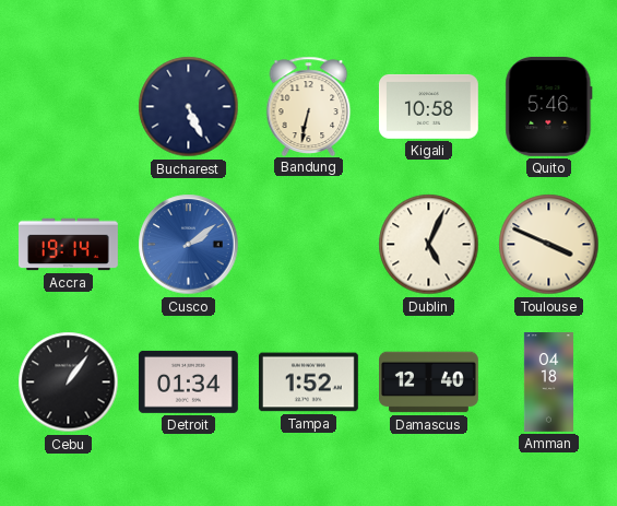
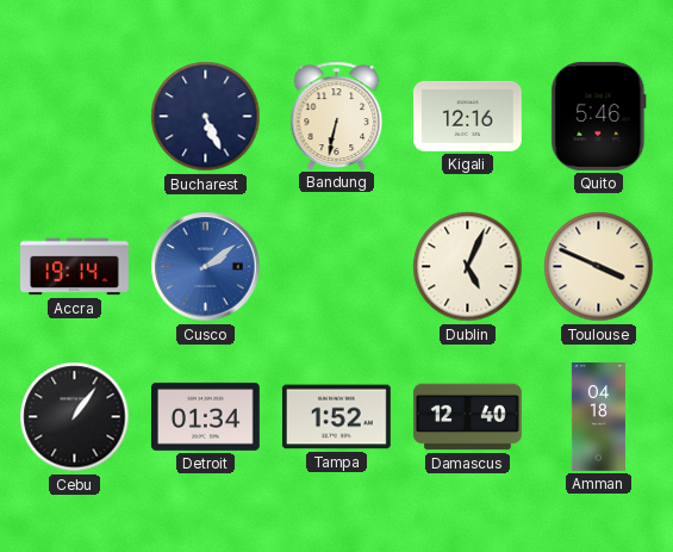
Kigali: 10:58 -> 12:16
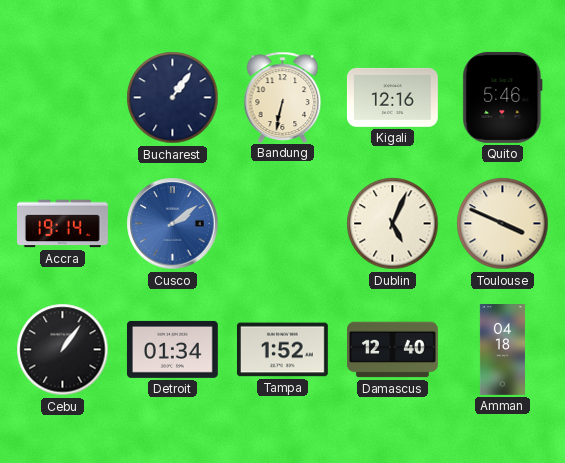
Bucharest: 5:26 -> 1:06
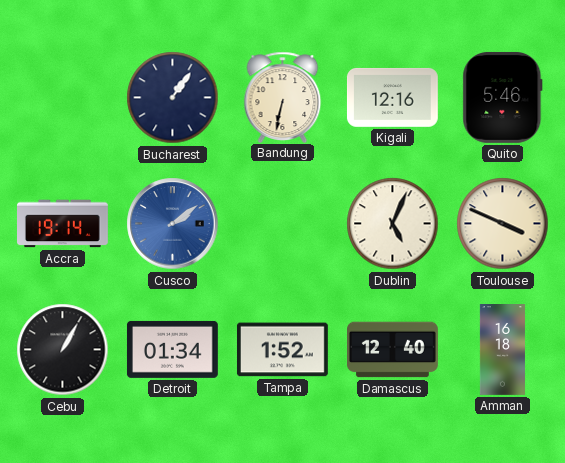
Cebu: 1:06 -> 1:05
Amman: 04:18 -> 16:18
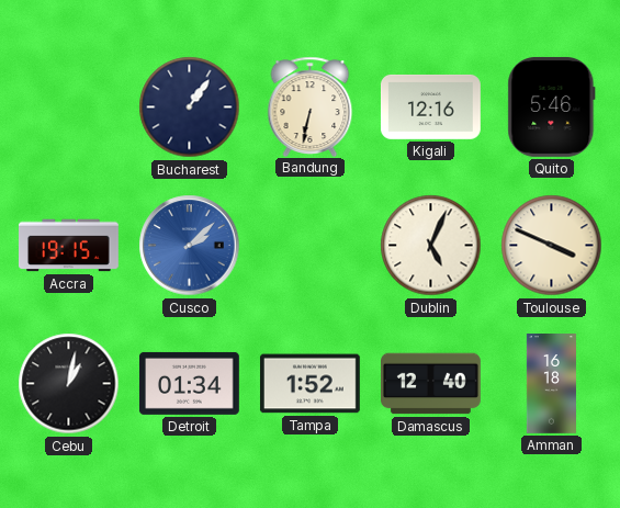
Accra: 19:14 -> 19:15
Cusco: 2:09 -> 2:08
Cebu: 1:05 -> 1:02
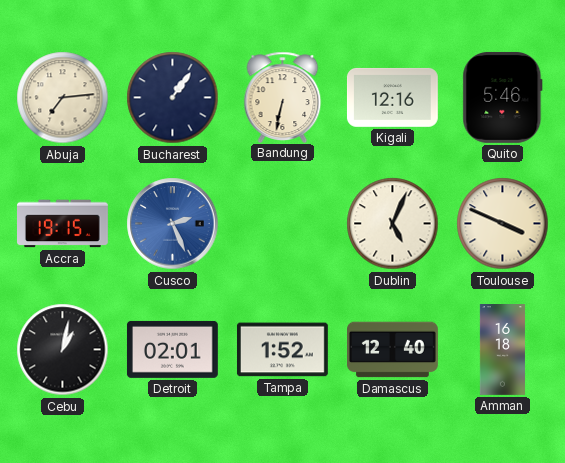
Abuja: none -> 7:14
Cusco: 2:08 -> 2:26
Detroit: 01:34 -> 02:01
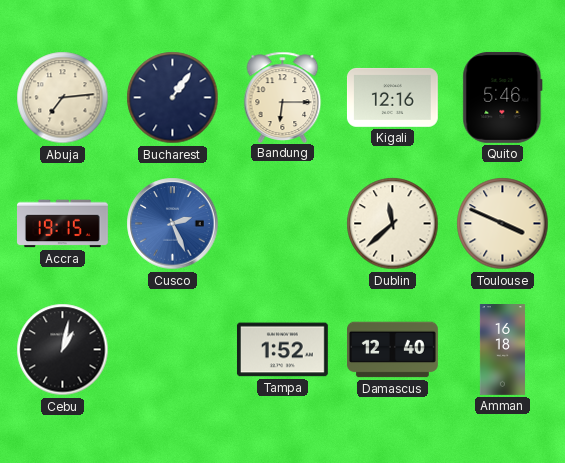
Bandung: 6:32 -> 6:15
Dublin: 5:04 -> 11:38
Detroit: 02:01 -> none
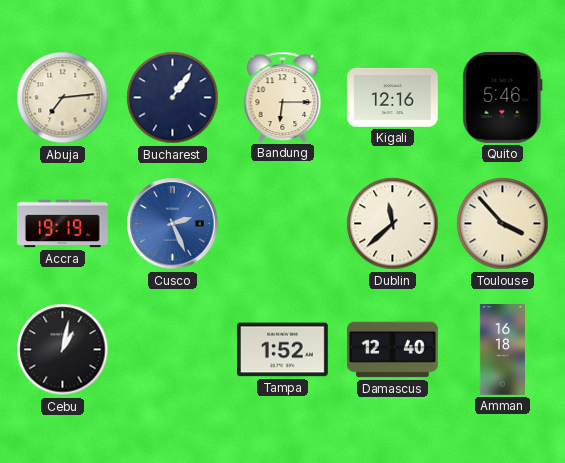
Accra: 19:15 -> 19:19
Toulouse: 3:49 -> 3:53
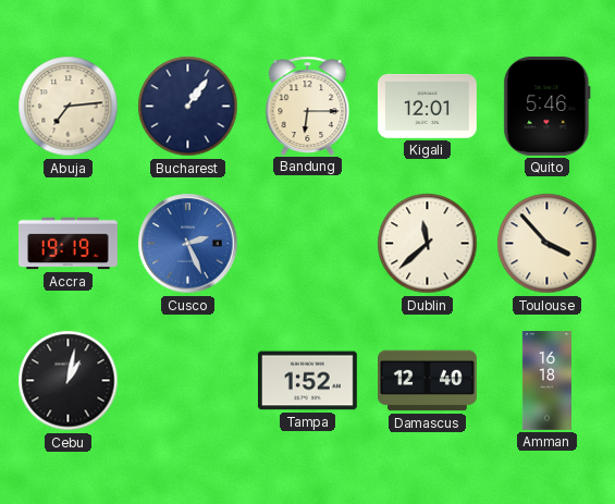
Kigali: 12:16 -> 12:01
